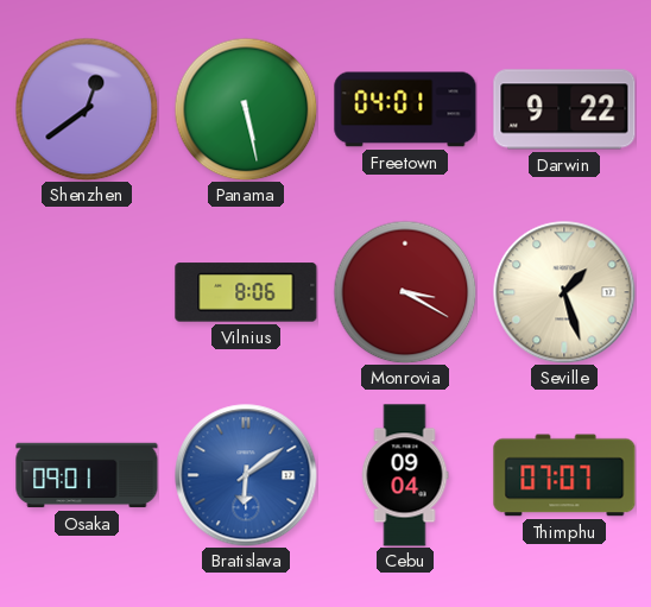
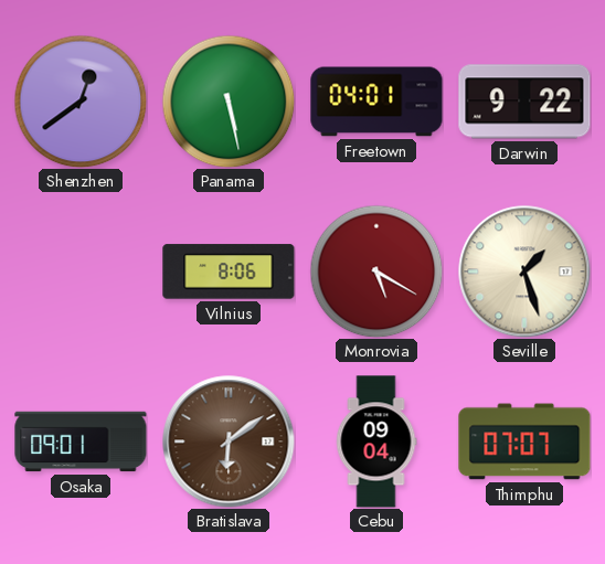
Monrovia: 3:20 -> 5:20
Bratislava dial: blue -> brown
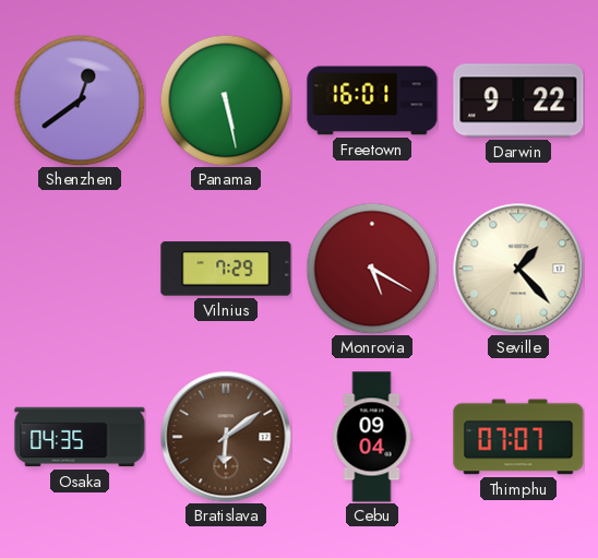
Freetown: 04:01 -> 16:01
Vilnius: 8:06 -> 7:29
Seville: 1:27 -> 1:23
Osaka: 09:01 -> 04:35
